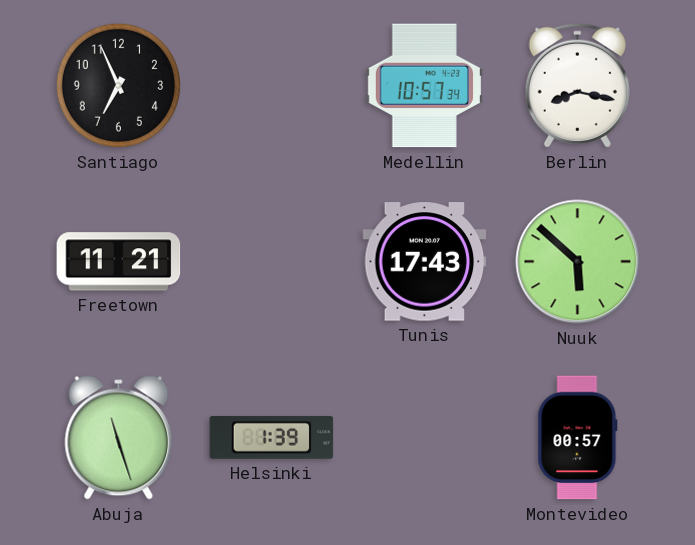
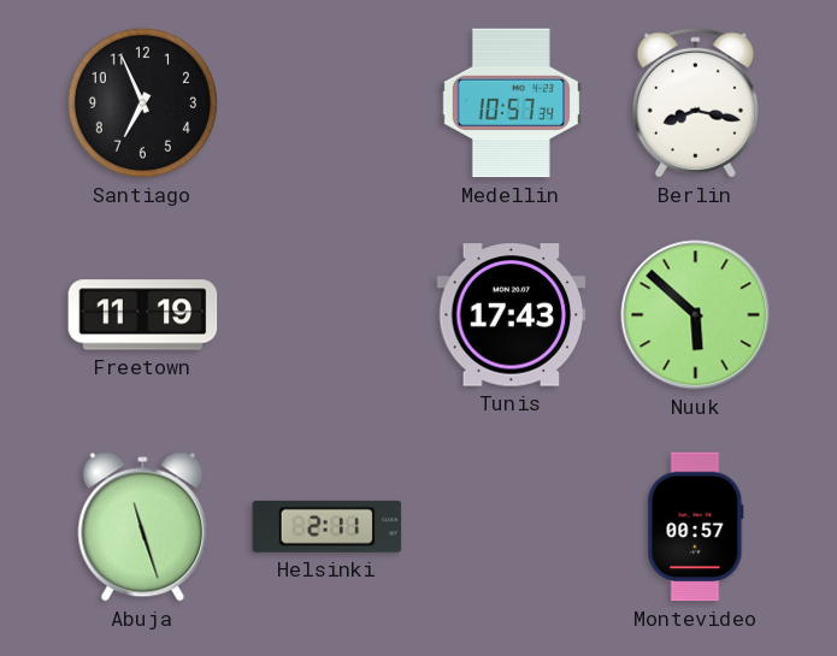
Freetown: 11:21 -> 11:19
Helsinki: 1:39 -> 2:11
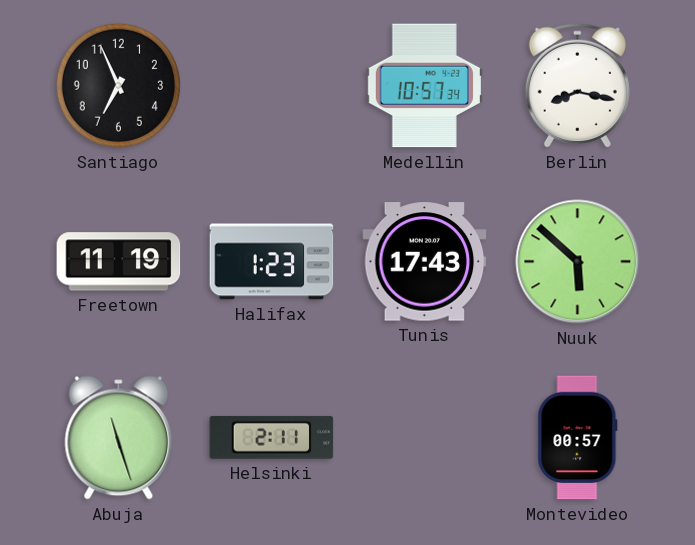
Halifax: none -> 1:23
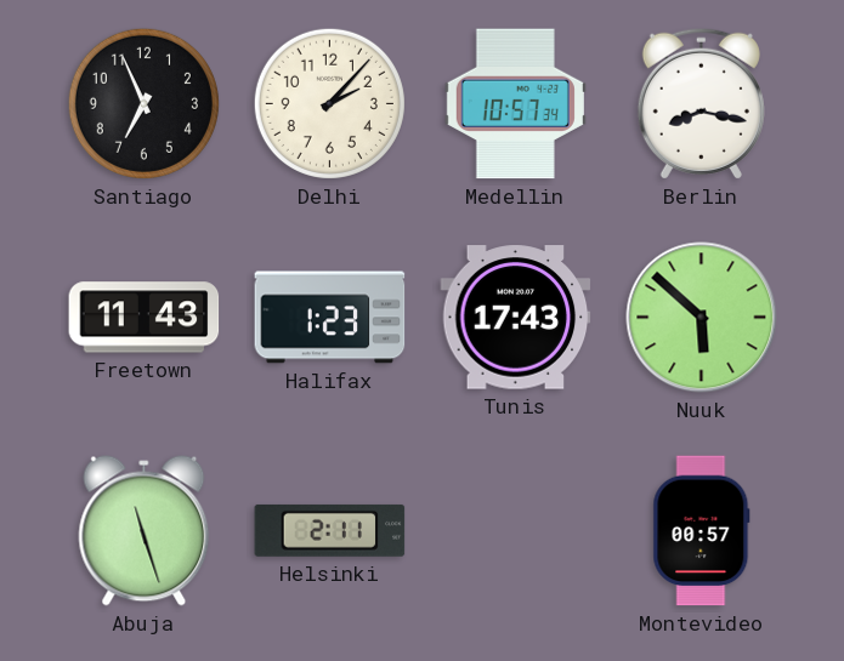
Delhi: none -> 2:07
Freetown: 11:19 -> 11:43
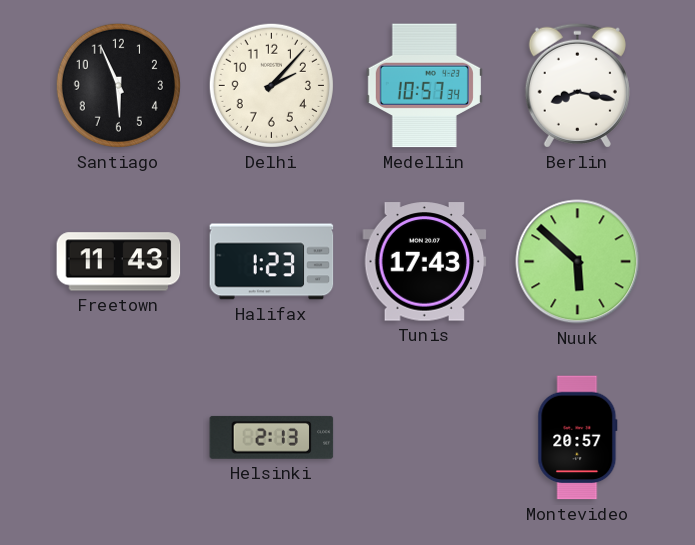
Santiago: 6:56 -> 5:56
Abuja: 11:27 -> none
Helsinki: 2:11 -> 2:13
Montevideo: 00:57 -> 20:57
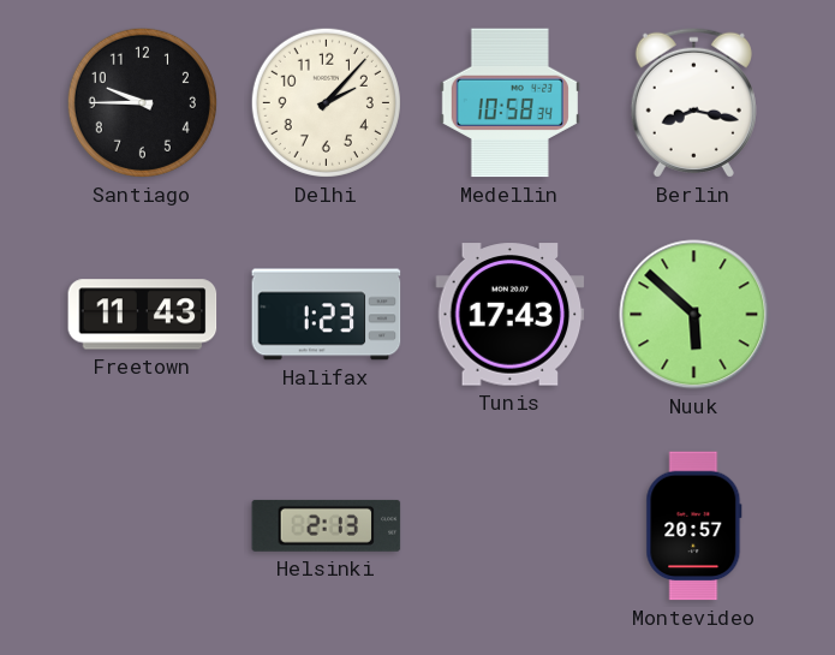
Santiago: 5:56 -> 9:45
Medellin: 10:57 -> 10:58
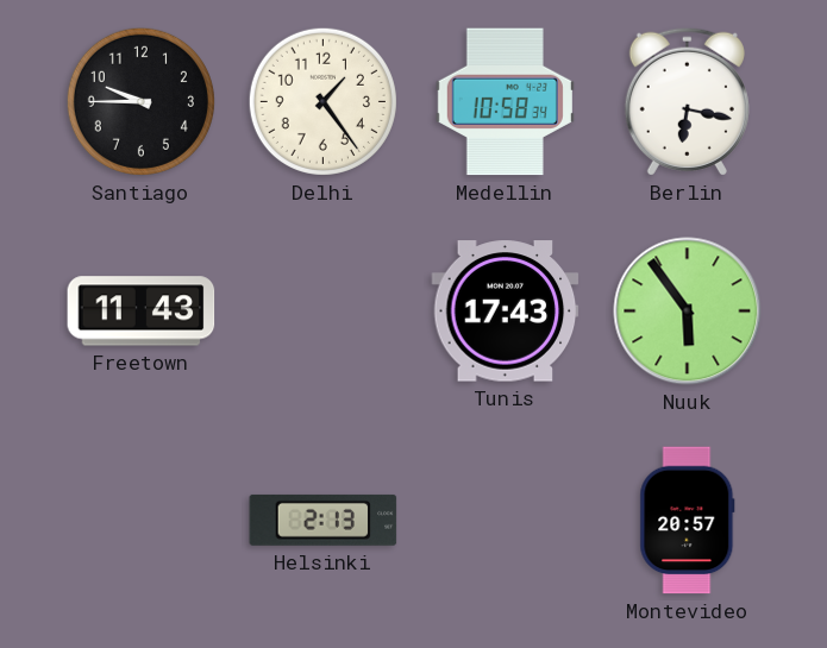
Delhi: 2:07 -> 1:24
Berlin: 8:17 -> 6:17
Halifax: 1:23 -> none
Nuuk: 5:52 -> 5:54
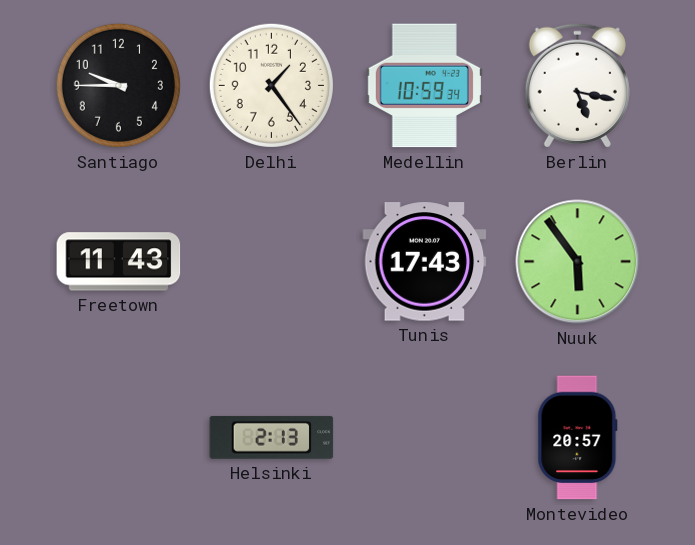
Medellin: 10:58 -> 10:59
Berlin: 6:17 -> 5:17
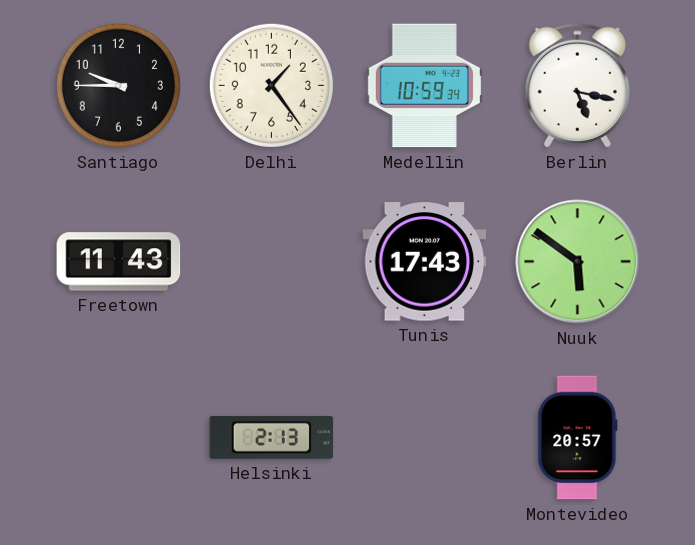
Nuuk: 5:54 -> 5:51
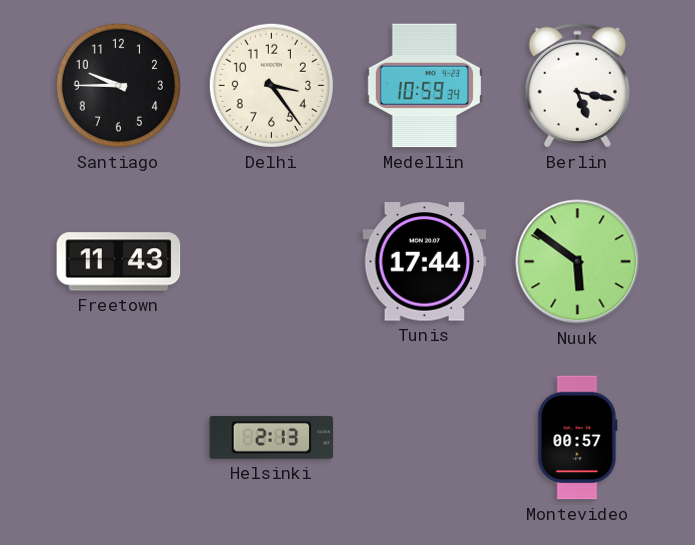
Delhi: 1:24 -> 3:24
Tunis: 17:43 -> 17:44
Montevideo: 20:57 -> 00:57
